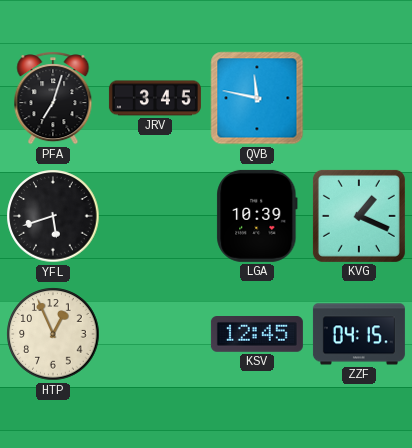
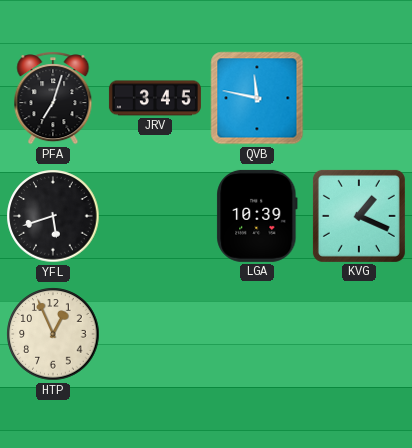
KSV: 12:45 -> none
ZZF: 04:15 -> none
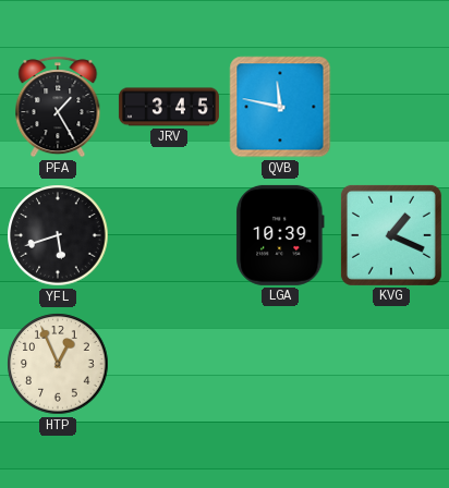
PFA: 7:03 -> 1:25
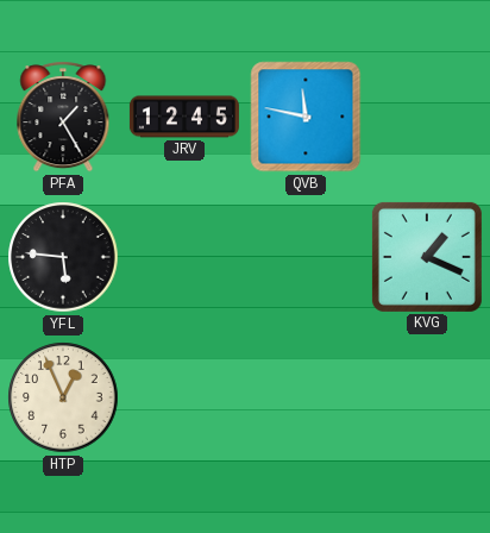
JRV: 3:45 -> 12:45
YFL: 5:42 -> 5:46
LGA: 10:39 -> none
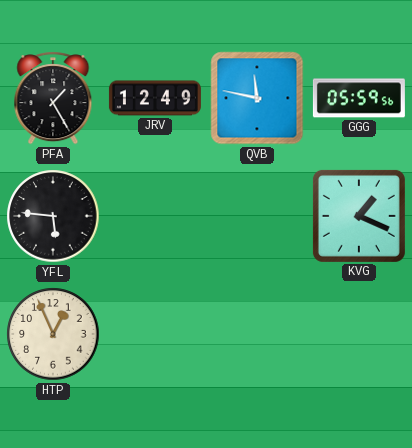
JRV: 12:45 -> 12:49
GGG: none -> 05:59
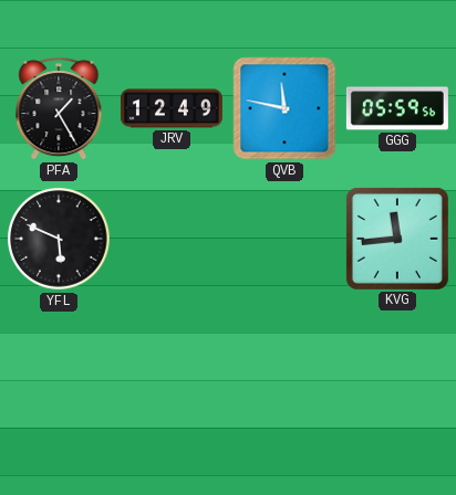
YFL: 5:46 -> 5:49
KVG: 1:19 -> 11:44
HTP: 12:56 -> none
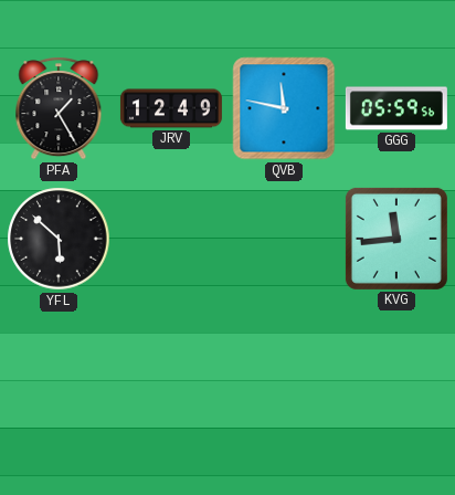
YFL: 5:49 -> 5:52
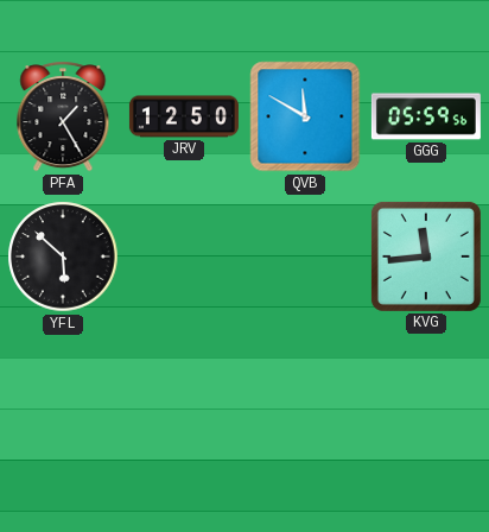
JRV: 12:49 -> 12:50
QVB: 11:47 -> 11:50
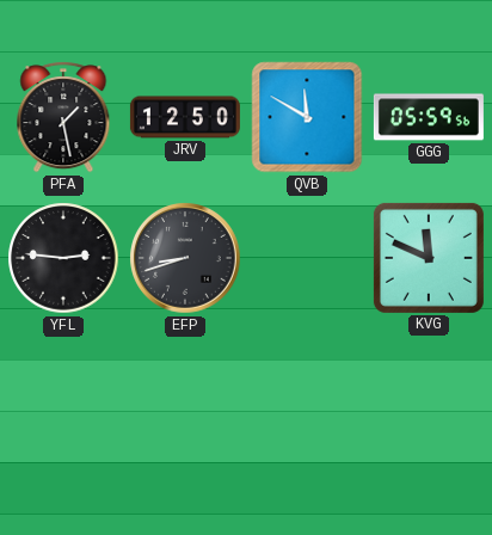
PFA: 1:25 -> 1:28
YFL: 5:52 -> 2:46
EFP: none -> 8:42
KVG: 11:44 -> 11:49
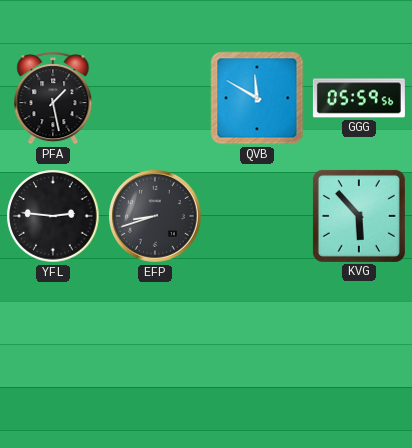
JRV: 12:50 -> none
KVG: 11:49 -> 5:53
